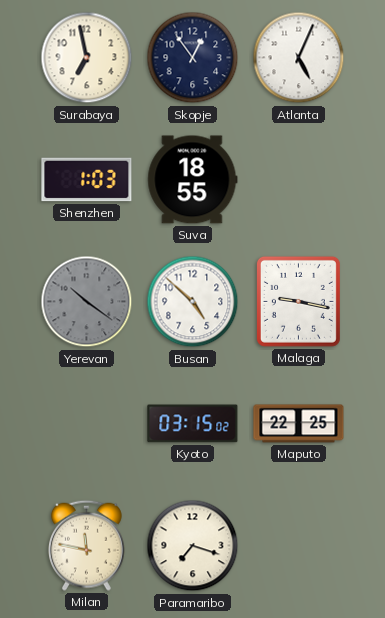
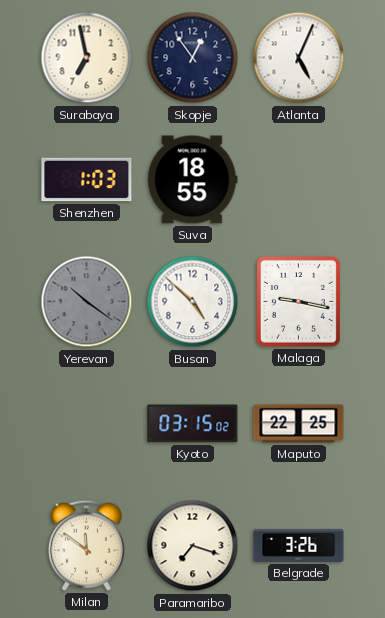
Milan: 11:47 -> 11:51
Belgrade: none -> 3:26
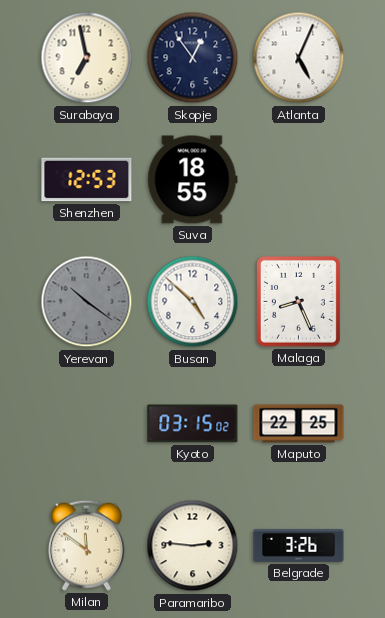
Shenzhen: 1:03 -> 12:53
Malaga: 9:17 -> 8:26
Paramaribo: 7:18 -> 2:46
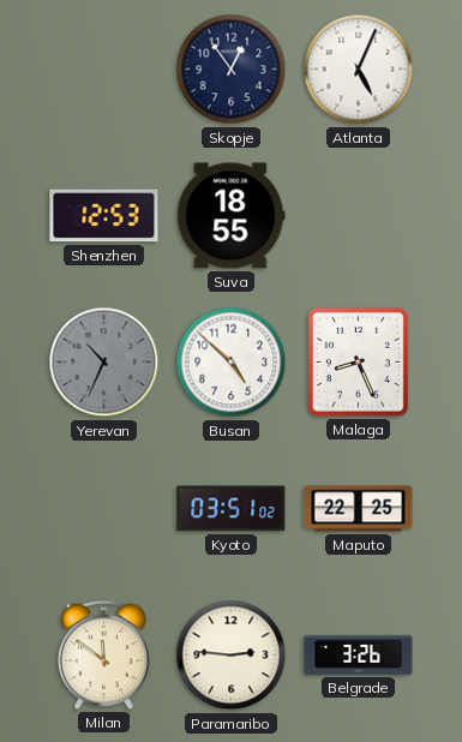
Surabaya: 6:58 -> none
Yerevan: 10:21 -> 10:34
Kyoto: 03:15 -> 03:51
